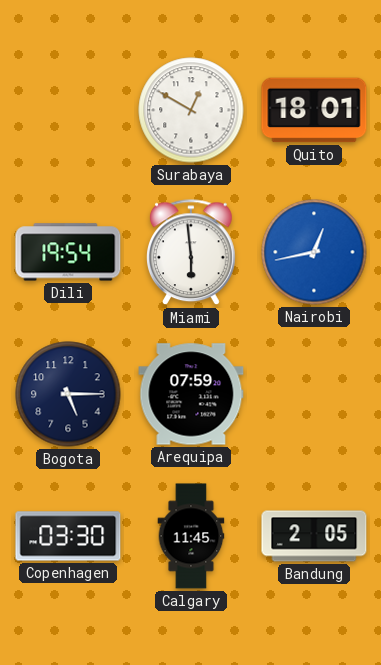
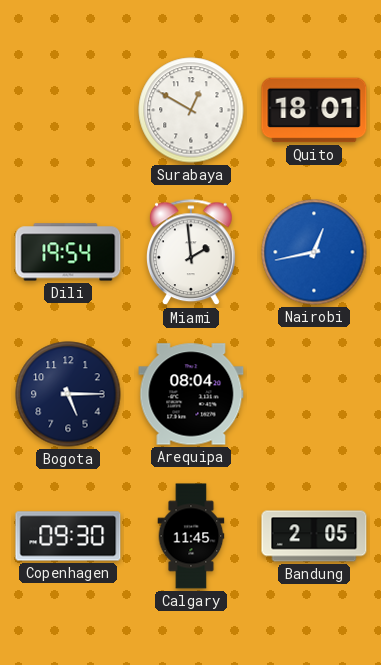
Miami: 5:59 -> 1:59
Arequipa: 07:59 -> 08:04
Copenhagen: 03:30 -> 09:30
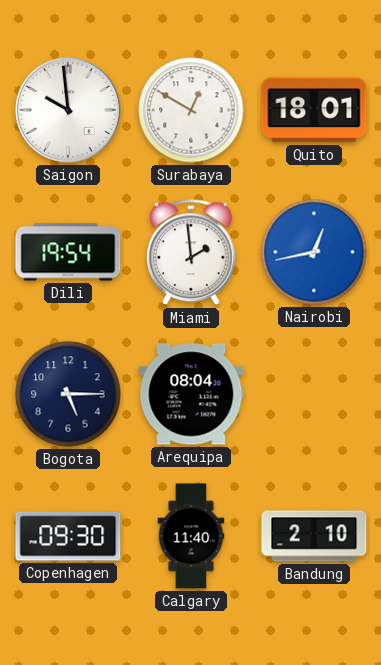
Saigon: none -> 9:59
Calgary: 11:45 -> 11:40
Bandung: 2:05 -> 2:10
